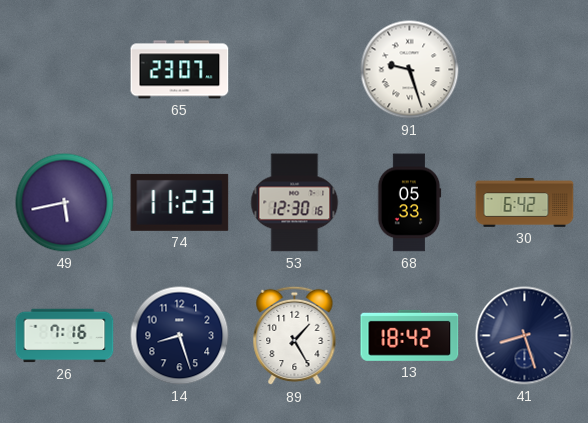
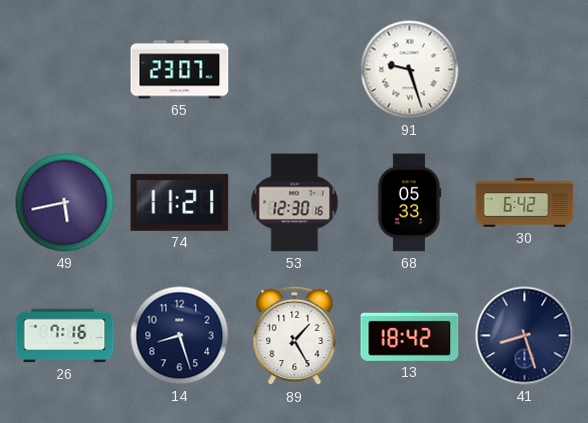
74: 11:23 -> 11:21
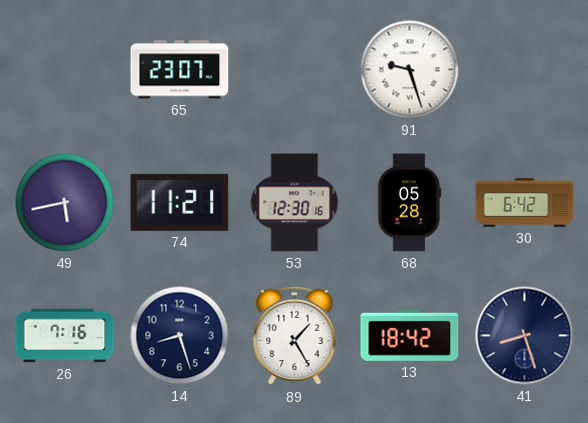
68: 05:33 -> 05:28
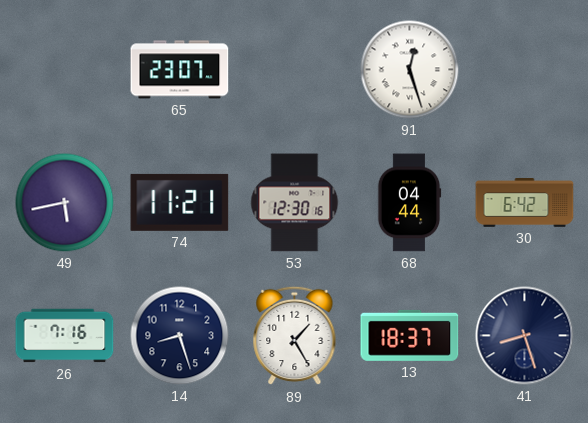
91: 9:27 -> 12:27
68: 05:28 -> 04:44
13: 18:42 -> 18:37
